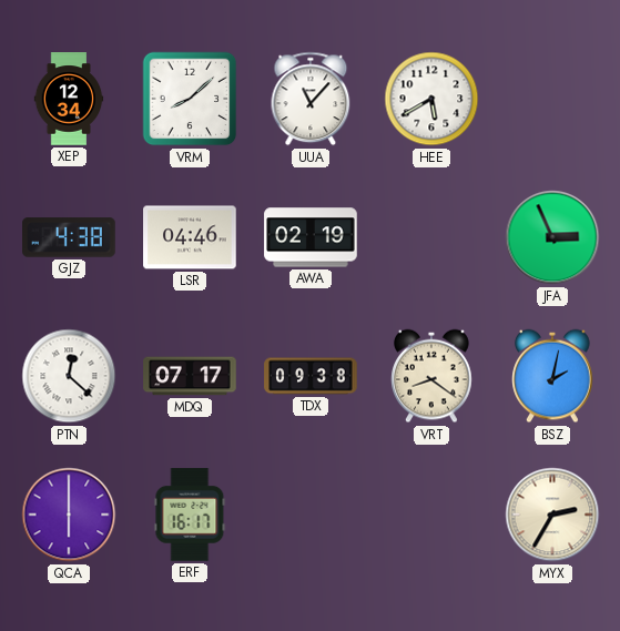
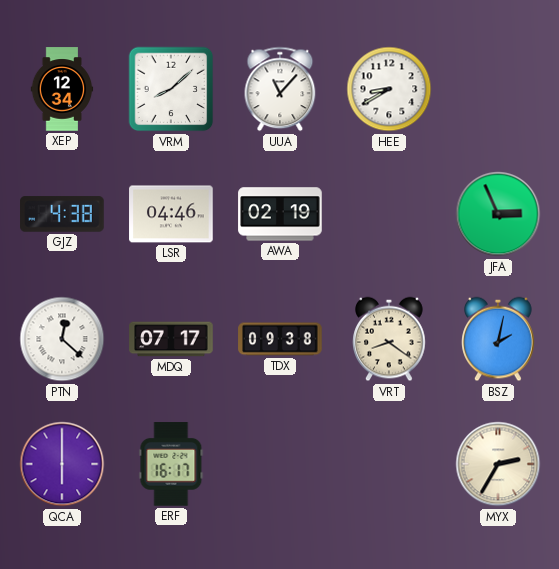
HEE: 5:40 -> 8:40
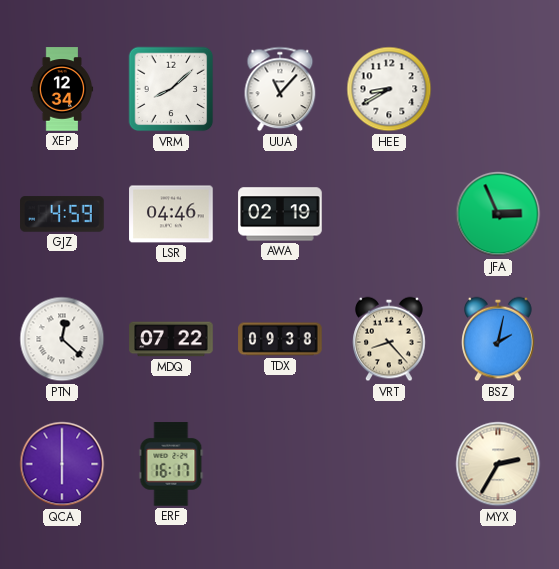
GJZ: 4:38 -> 4:59
MDQ: 07:17 -> 07:22
VRT: 8:21 -> 8:23
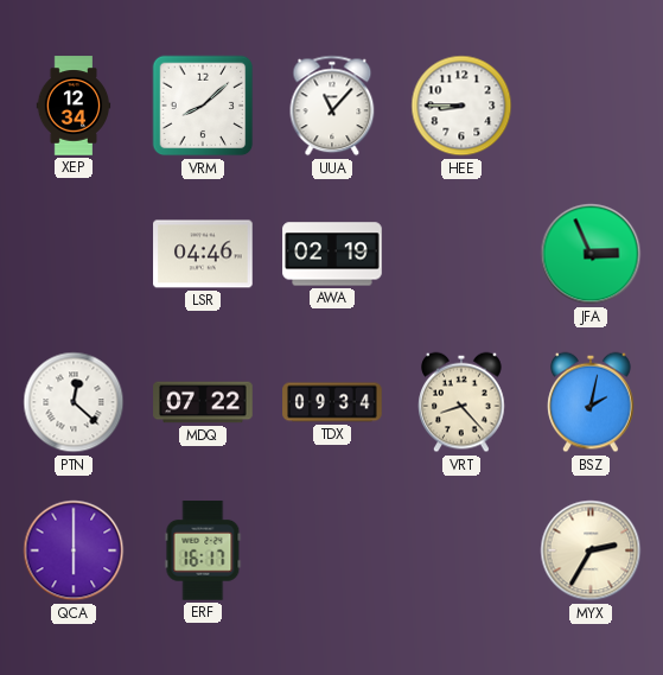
HEE: 8:40 -> 8:45
GJZ: 4:59 -> none
TDX: 09:38 -> 09:34
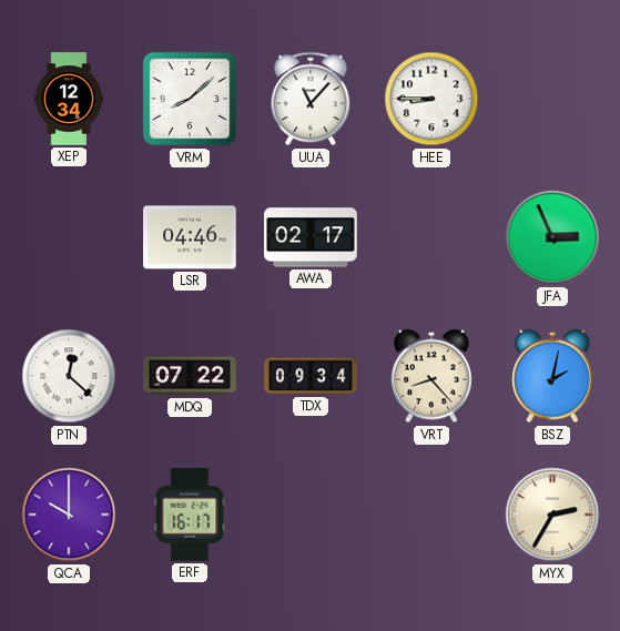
AWA: 02:19 -> 02:17
QCA: 6:00 -> 10:00
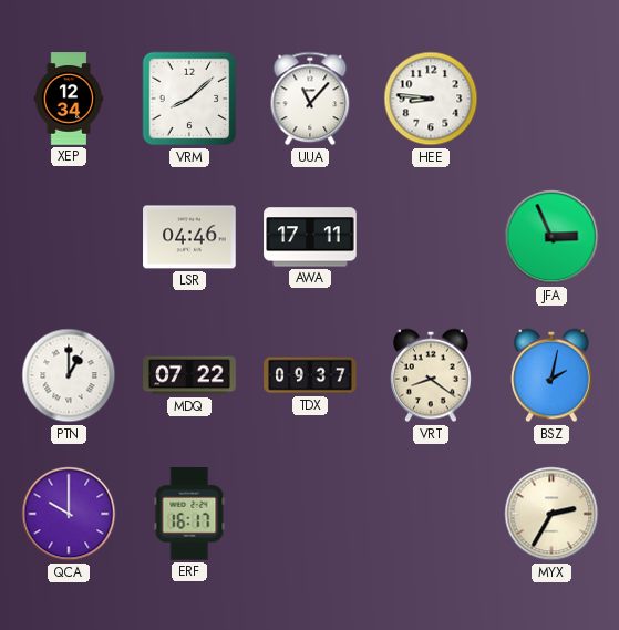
HEE: 8:45 -> 8:46
AWA: 02:17 -> 17:11
PTN: 12:22 -> 1:00
TDX: 09:34 -> 09:37
VRT: 8:23 -> 8:21
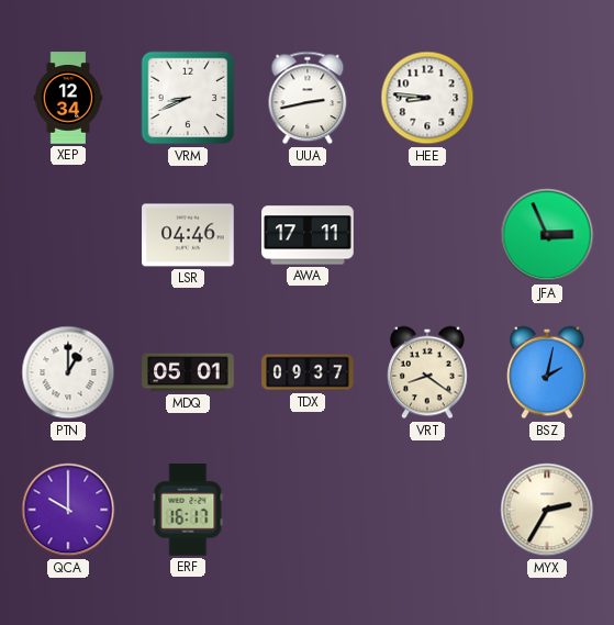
VRM: 8:08 -> 8:41
UUA: 11:07 -> 2:43
MDQ: 07:22 -> 05:01
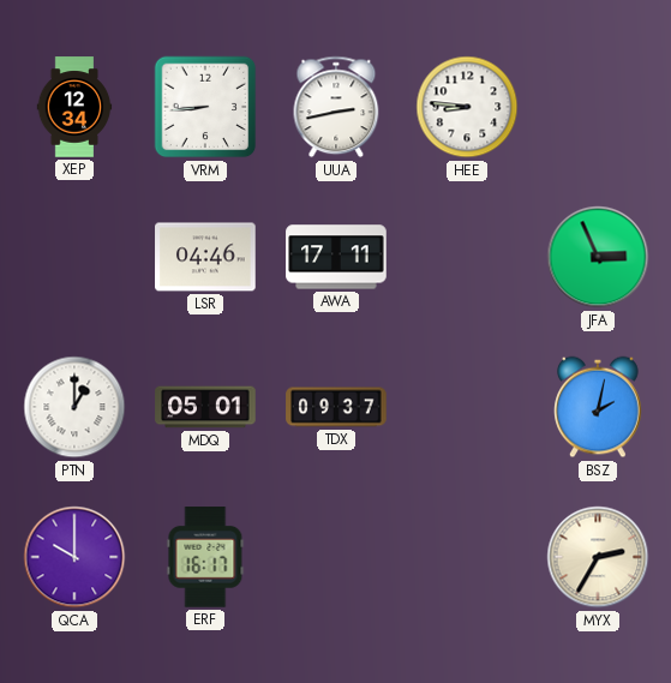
VRM: 8:41 -> 8:44
VRT: 8:21 -> none
